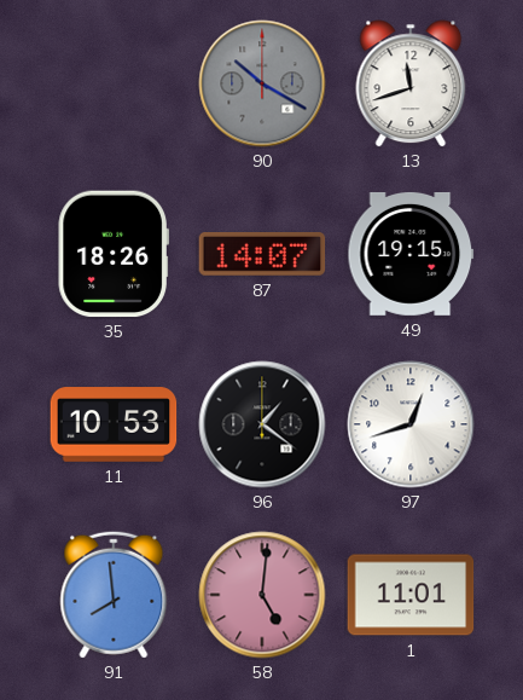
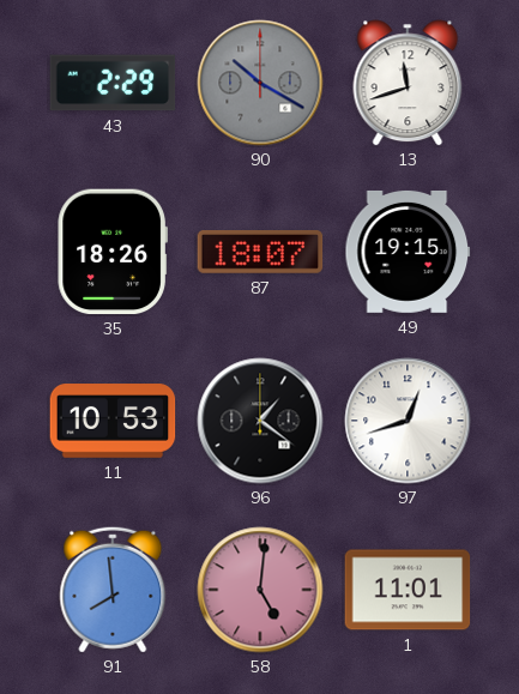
43: none -> 2:29
87: 14:07 -> 18:07
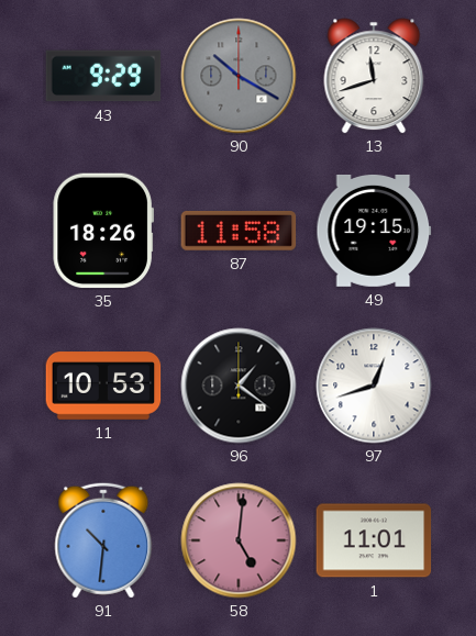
43: 2:29 -> 9:29
87: 18:07 -> 11:58
91: 7:59 -> 10:31
